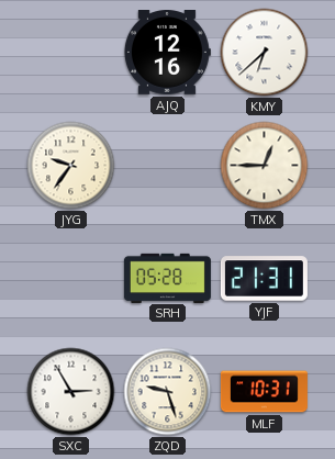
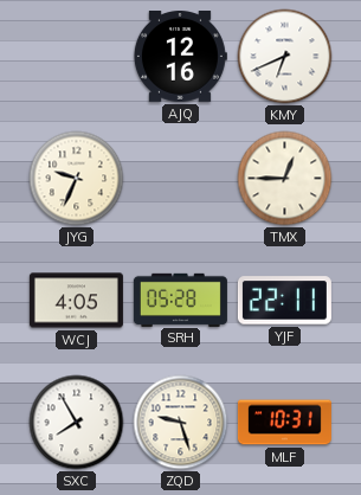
KMY: 6:38 -> 6:41
JYG: 9:36 -> 9:34
WCJ: none -> 4:05
YJF: 21:31 -> 22:11
SXC: 2:55 -> 7:55
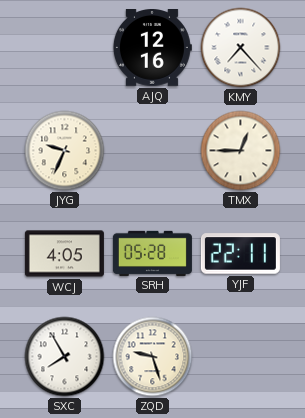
KMY: 6:41 -> 7:23
MLF: 10:31 -> none
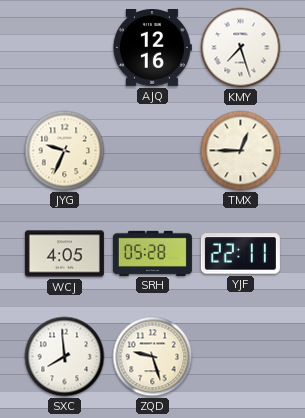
KMY: 7:23 -> 7:27
SXC: 7:55 -> 7:59
